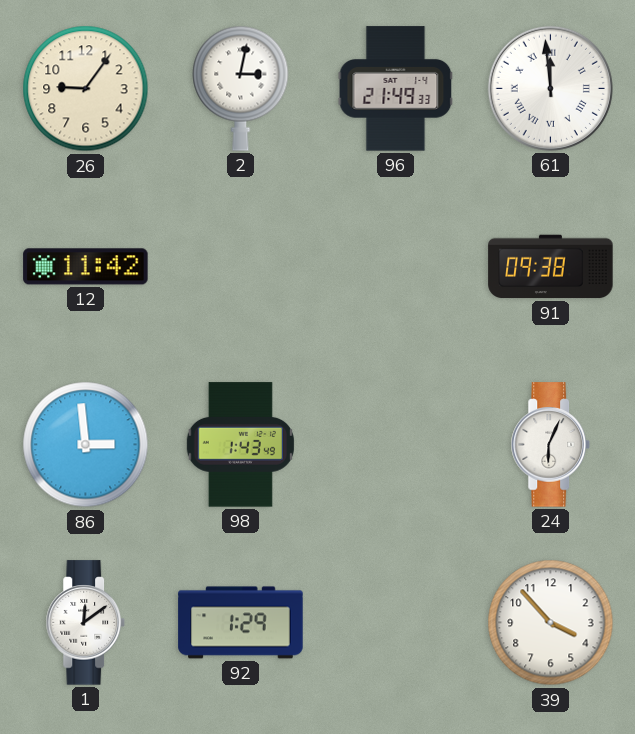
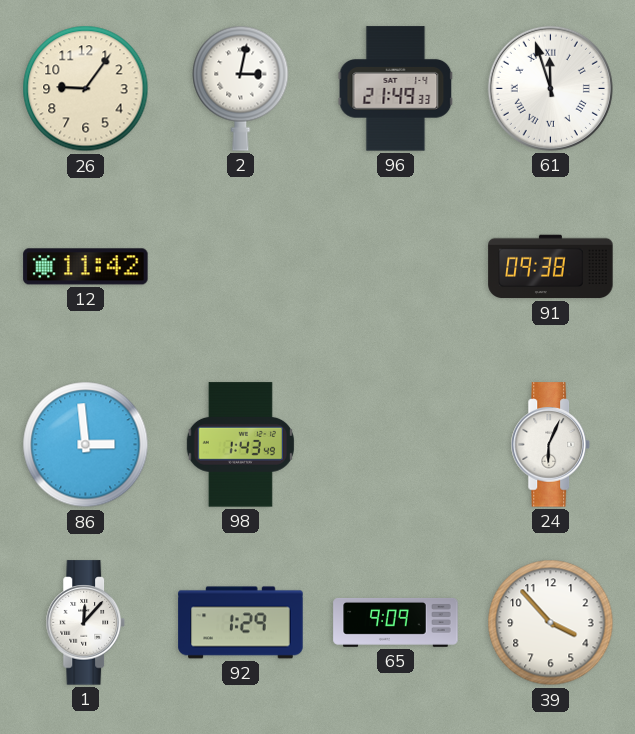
61: 11:59 -> 11:57
1: 12:09 -> 12:07
65: none -> 9:09
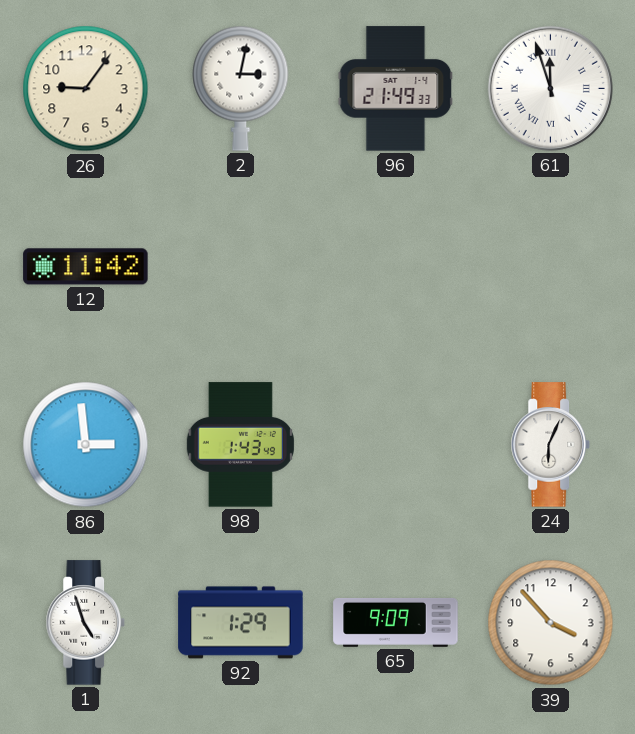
91: 09:38 -> none
1: 12:07 -> 4:57
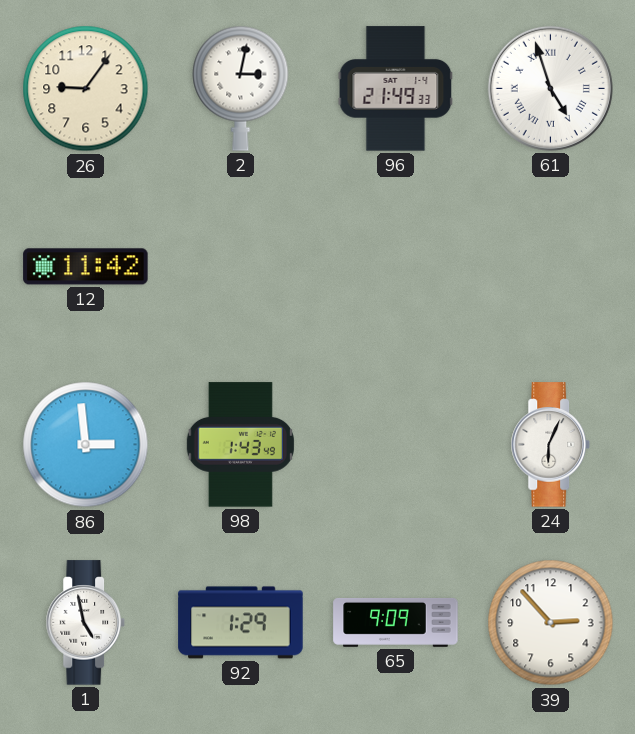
61: 11:57 -> 4:57
1: 4:57 -> 4:58
39: 3:53 -> 2:53
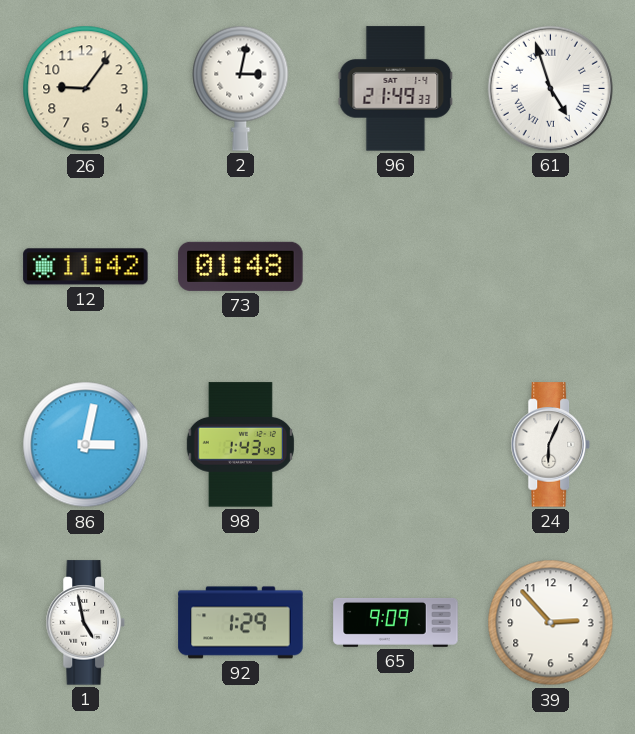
73: none -> 01:48
86: 2:59 -> 3:02
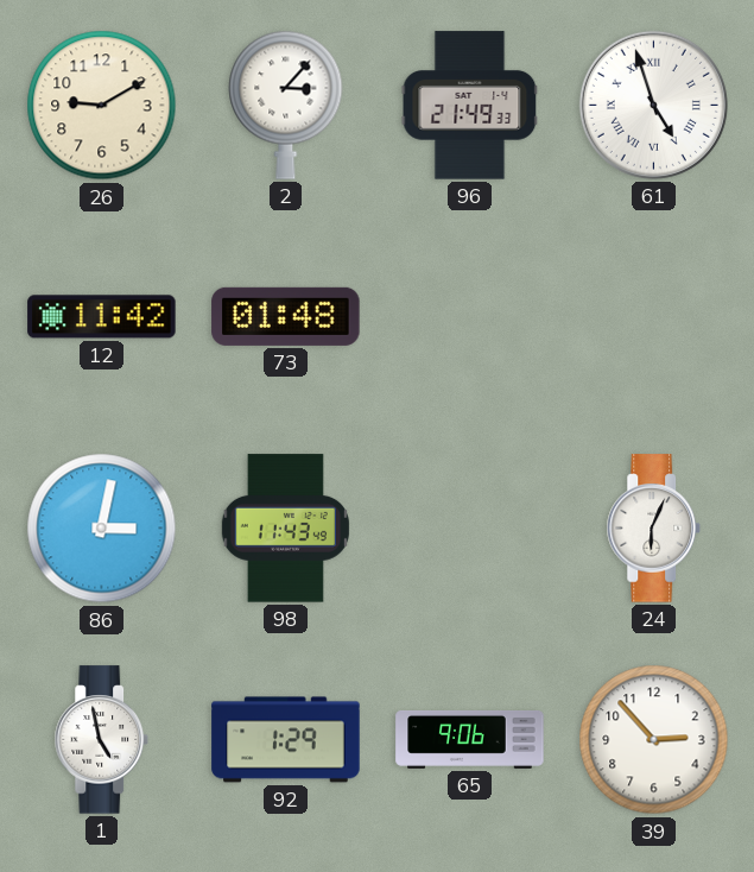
26: 9:06 -> 9:10
2: 3:02 -> 3:07
98: 1:43 -> 11:43
65: 9:09 -> 9:06
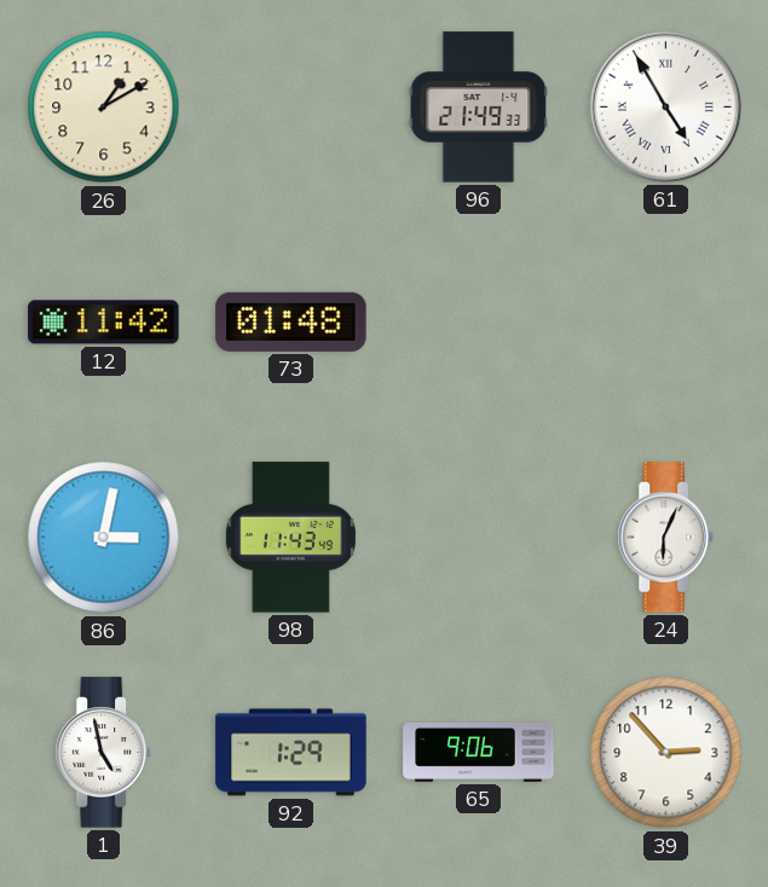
26: 9:10 -> 1:10
2: 3:07 -> none
61: 4:57 -> 4:55
